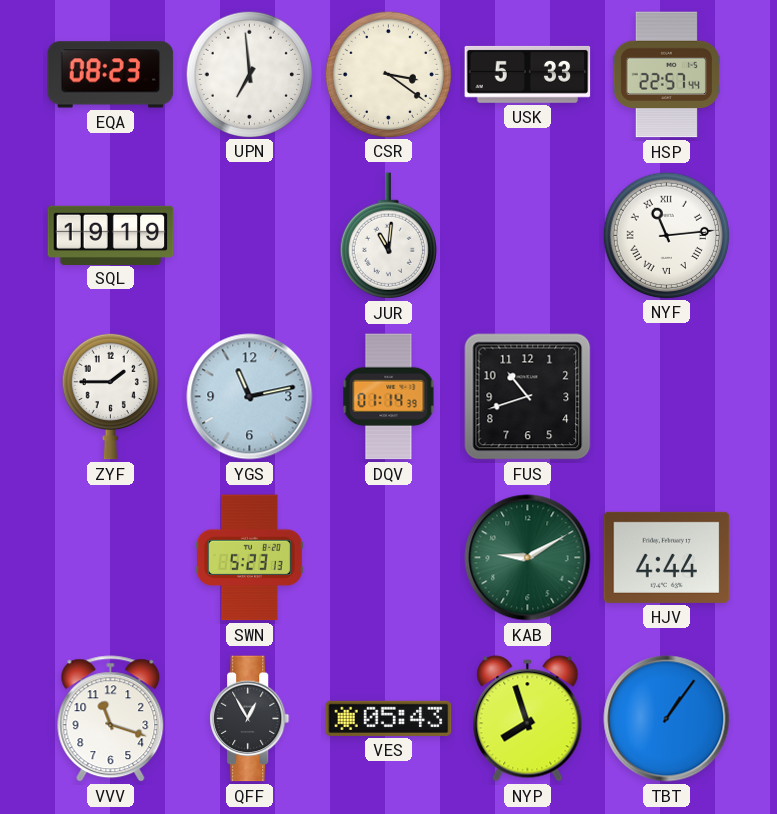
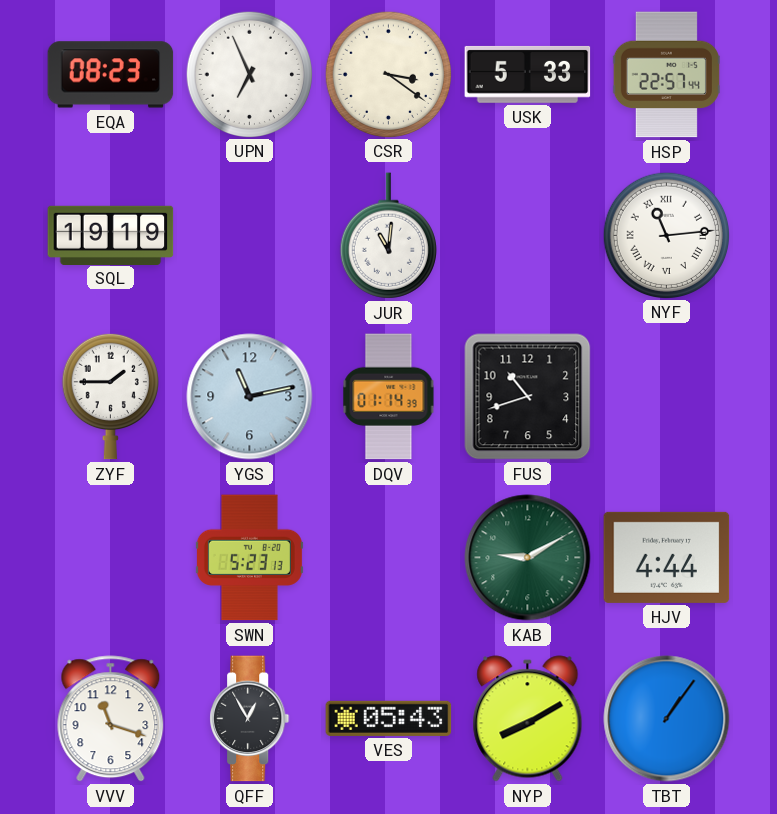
UPN: 6:59 -> 6:56
NYP: 7:57 -> 8:10
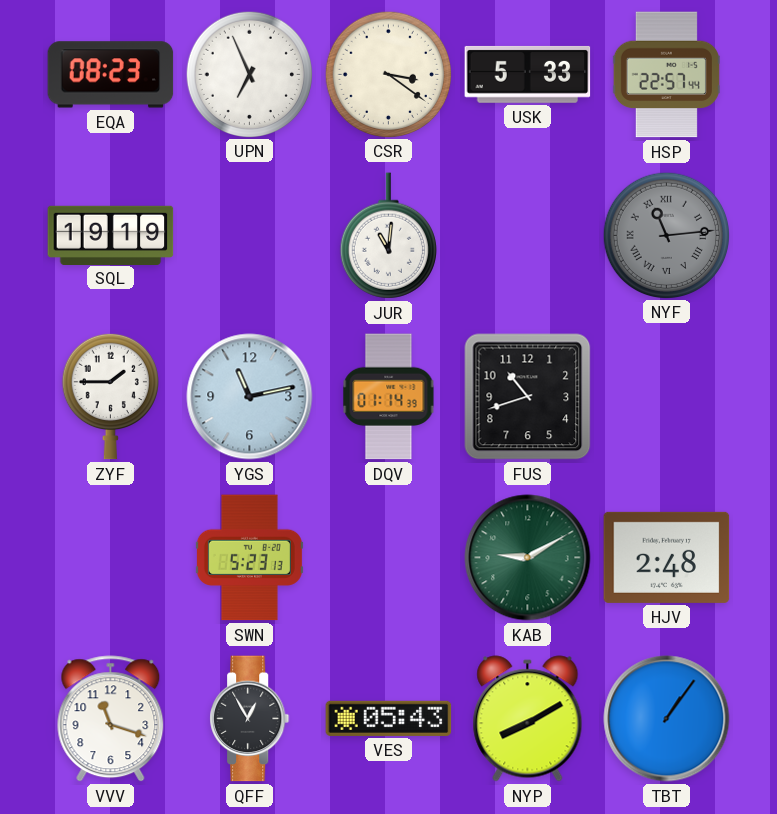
NYF dial: white -> grey
HJV: 4:44 -> 2:48
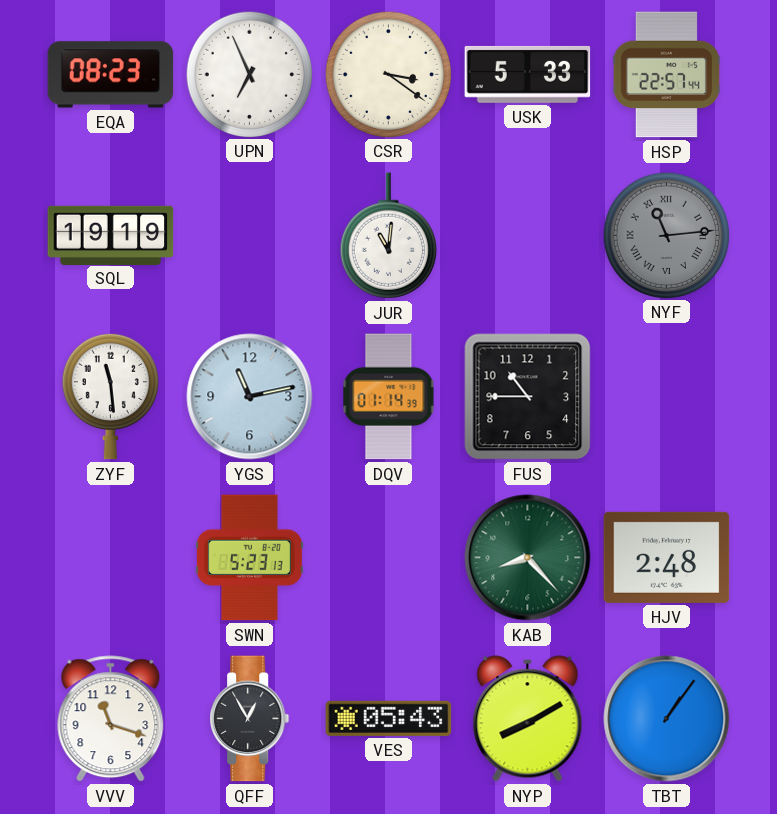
ZYF: 1:45 -> 11:29
FUS: 10:42 -> 10:45
KAB: 9:10 -> 8:23
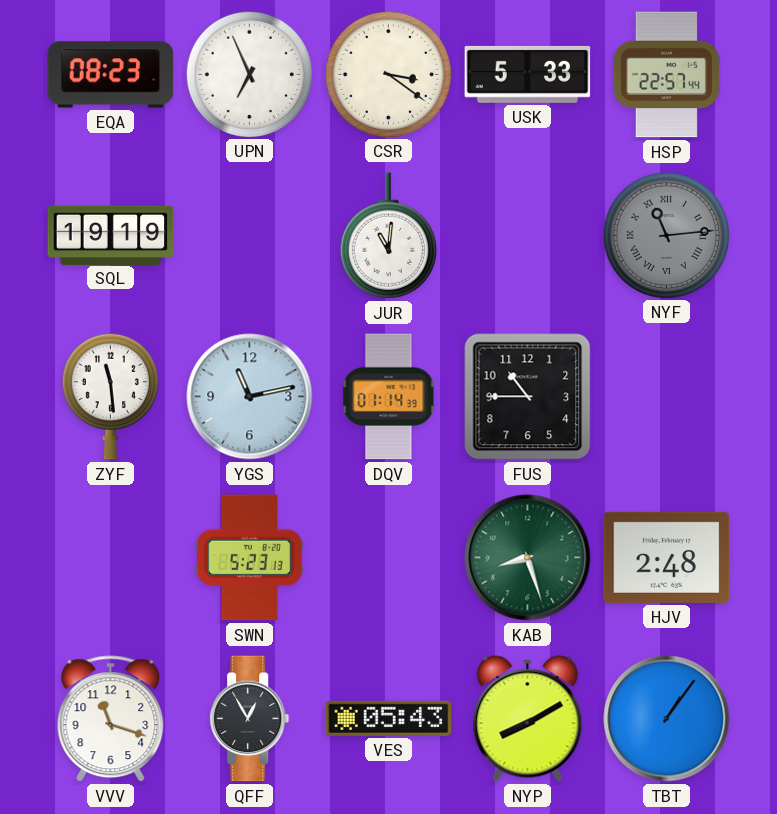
KAB: 8:23 -> 8:27
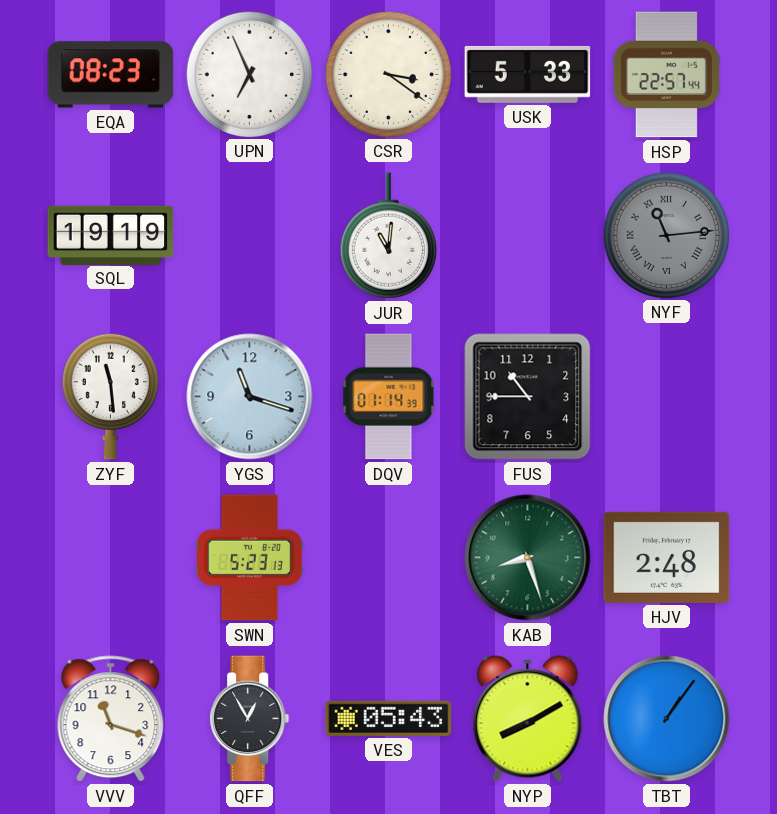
YGS: 11:13 -> 11:18
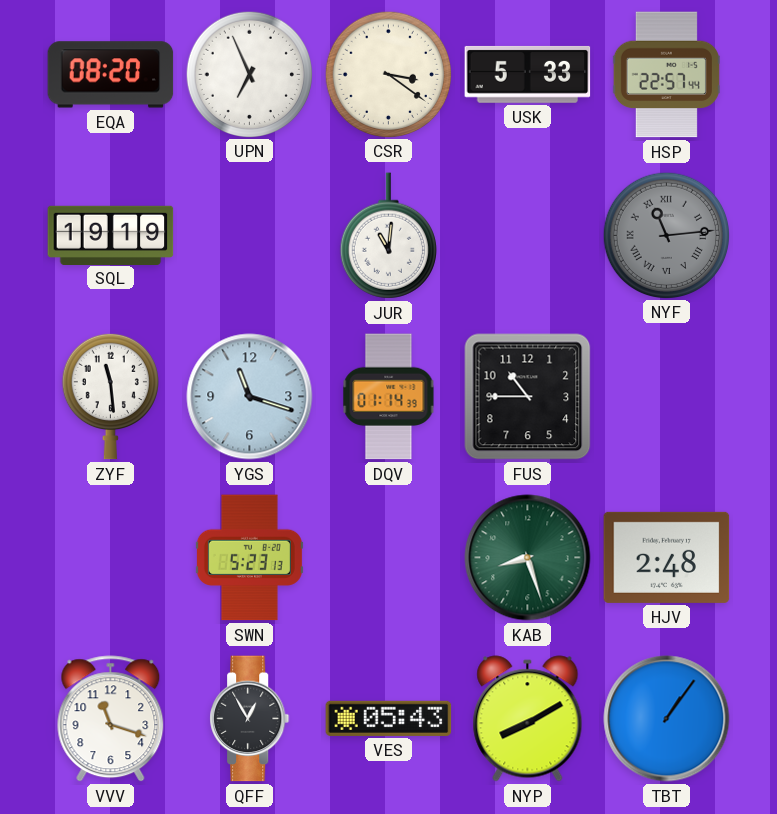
EQA: 08:23 -> 08:20
